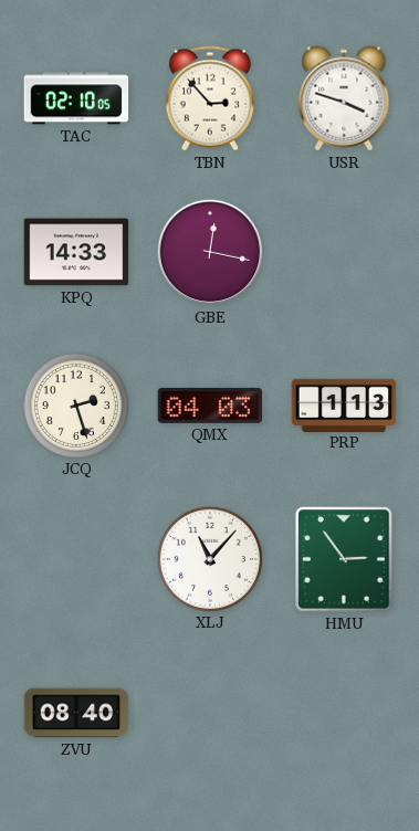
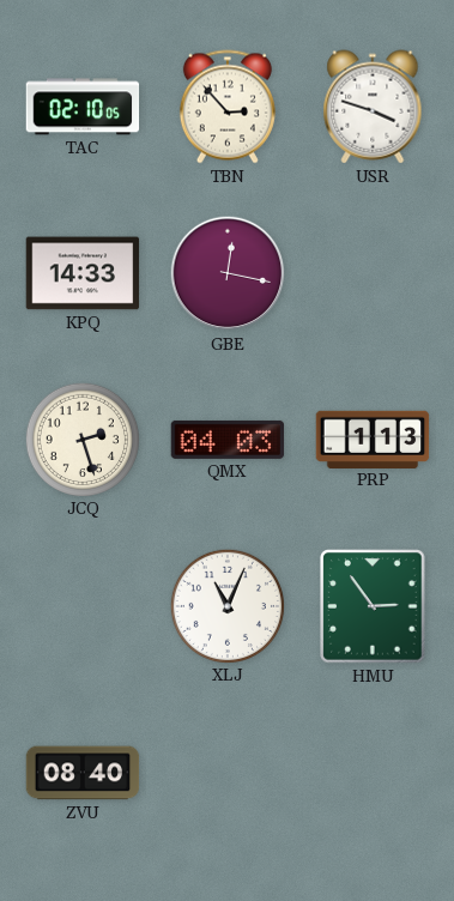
XLJ: 11:07 -> 11:04
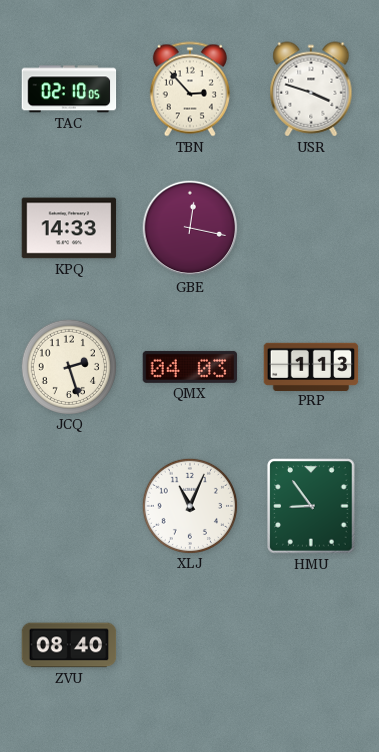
HMU: 2:54 -> 8:54
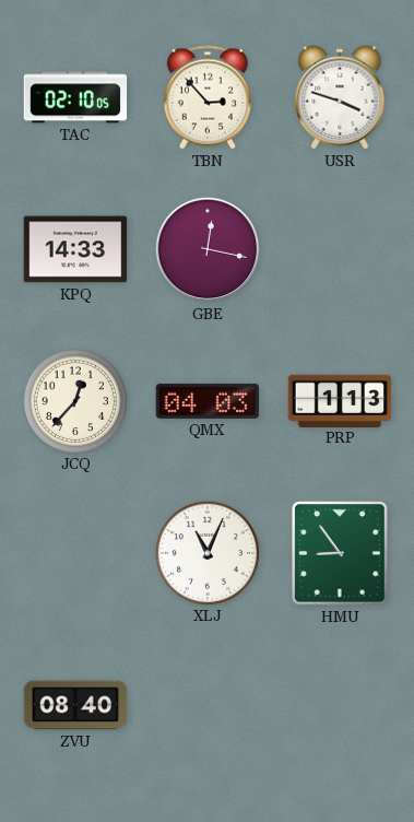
JCQ: 2:27 -> 12:37
